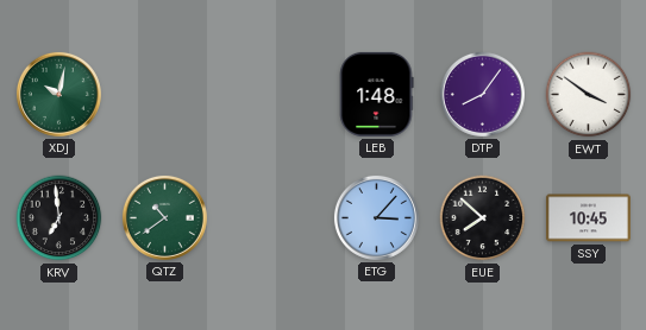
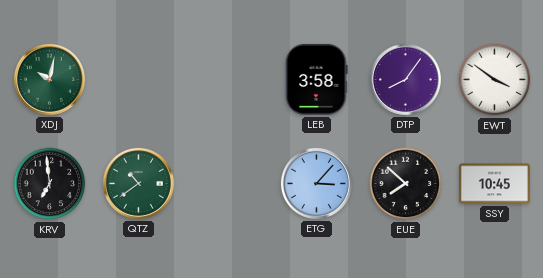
LEB: 1:48 -> 3:58
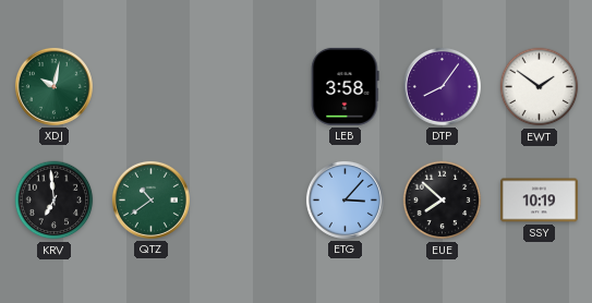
EWT: 3:51 -> 1:51
SSY: 10:45 -> 10:19
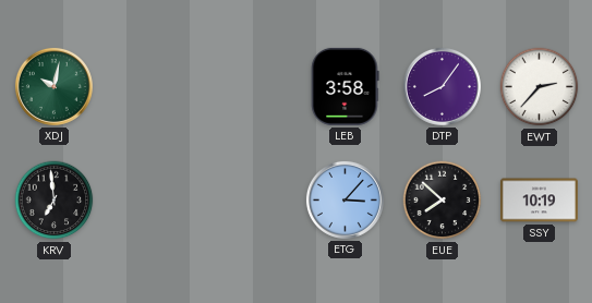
EWT: 1:51 -> 2:37
QTZ: 10:39 -> none
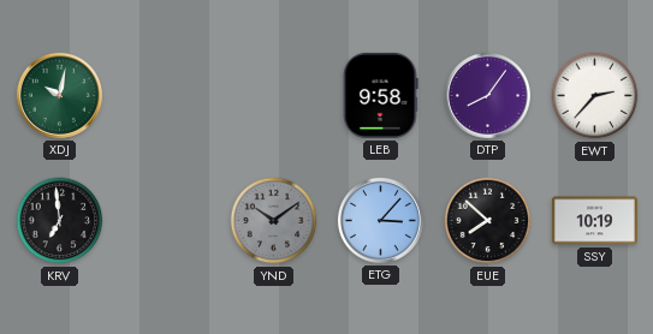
LEB: 3:58 -> 9:58
YND: none -> 10:09
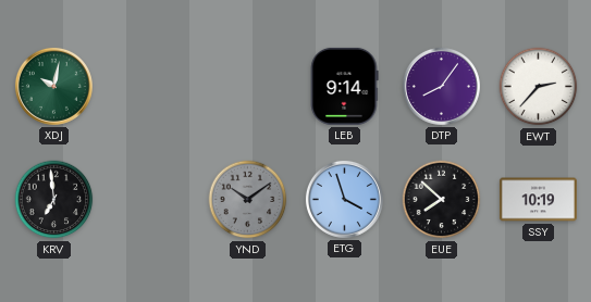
LEB: 9:58 -> 9:14
ETG: 3:07 -> 3:57
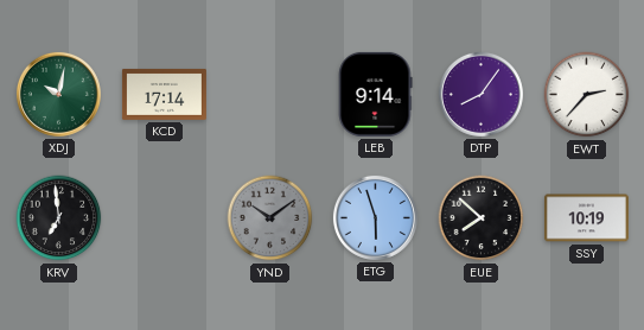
KCD: none -> 17:14
ETG: 3:57 -> 5:57
